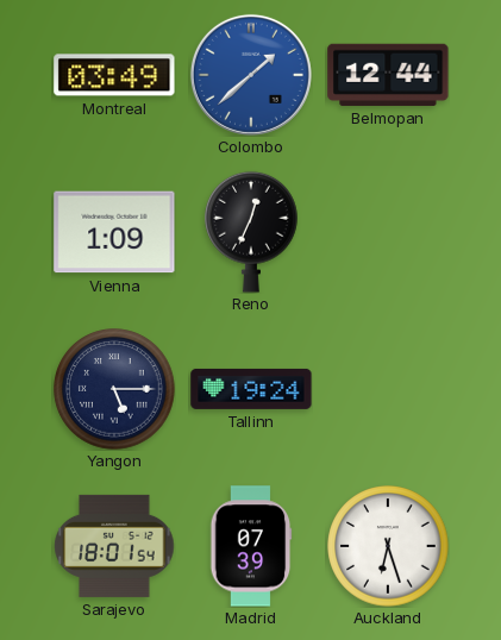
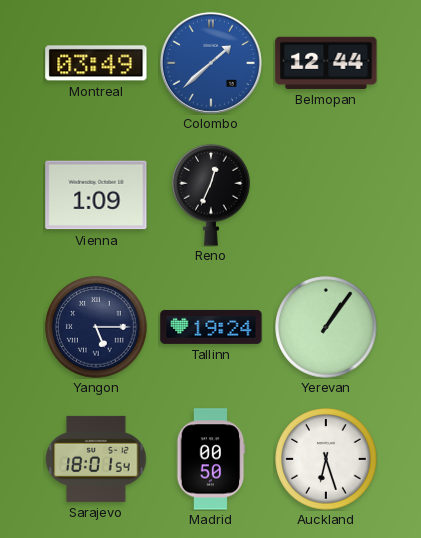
Yerevan: none -> 1:06
Madrid: 07:39 -> 00:50
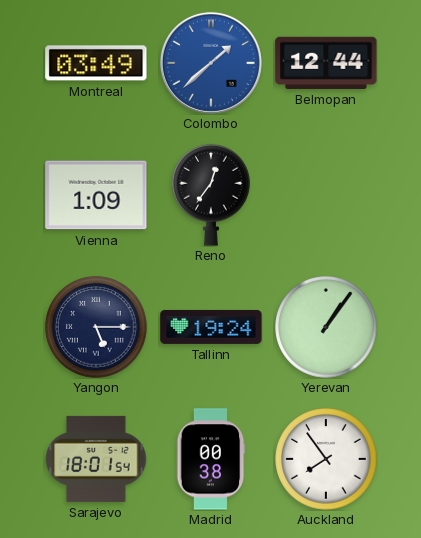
Reno: 12:34 -> 12:36
Madrid: 00:50 -> 00:38
Auckland: 6:27 -> 7:54
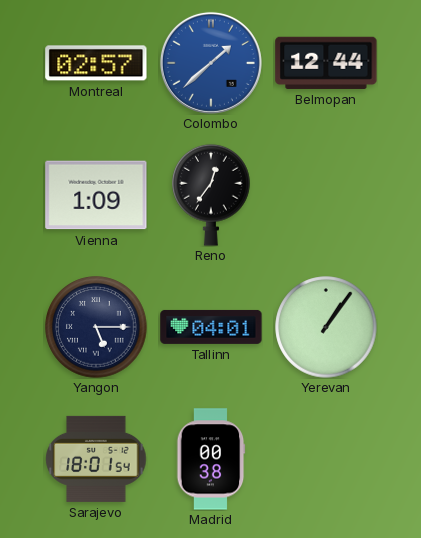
Montreal: 03:49 -> 02:57
Tallinn: 19:24 -> 04:01
Auckland: 7:54 -> none
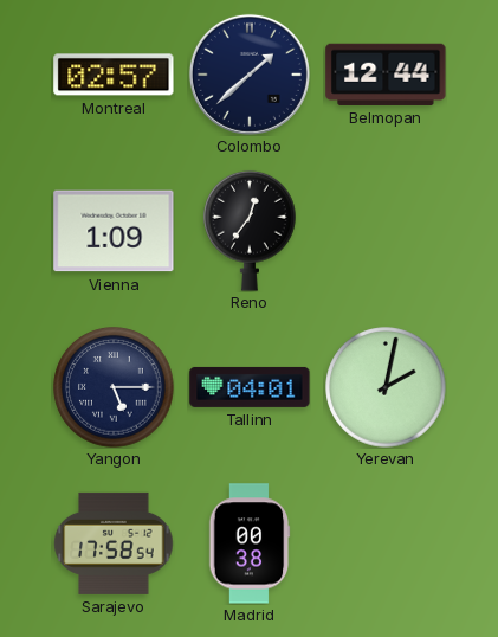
Colombo dial: blue -> navy
Yerevan: 1:06 -> 2:02
Sarajevo: 18:01 -> 17:58
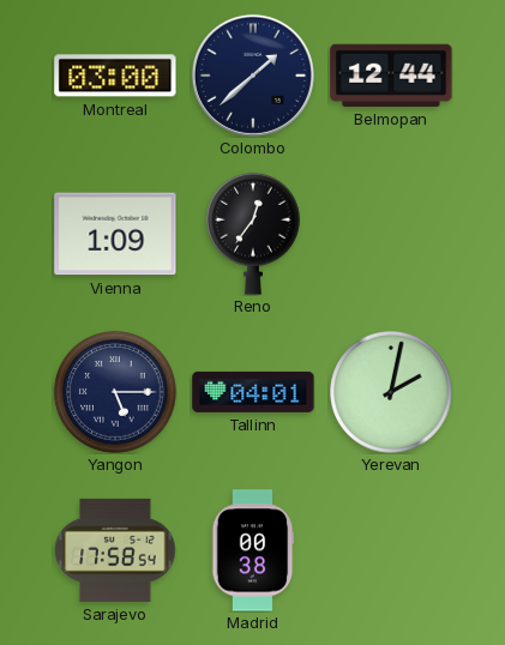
Montreal: 02:57 -> 03:00
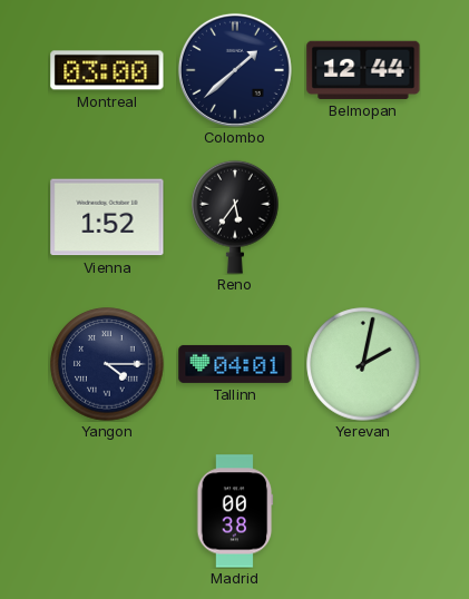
Vienna: 1:09 -> 1:52
Reno: 12:36 -> 5:36
Yangon: 5:15 -> 4:15
Sarajevo: 17:58 -> none
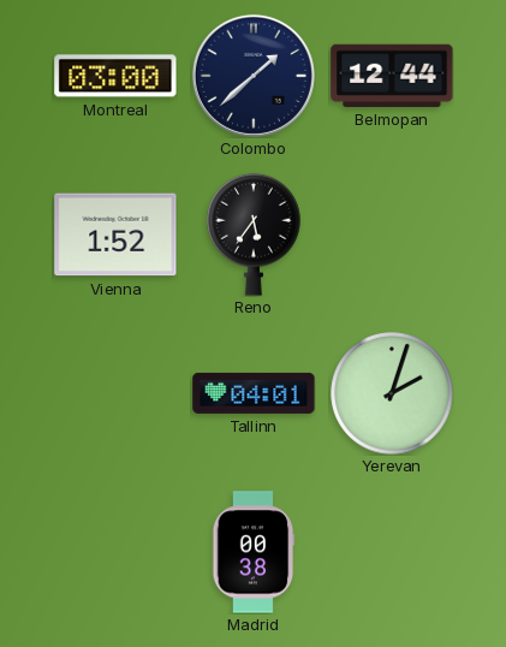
Yangon: 4:15 -> none
Yerevan: 2:02 -> 2:03
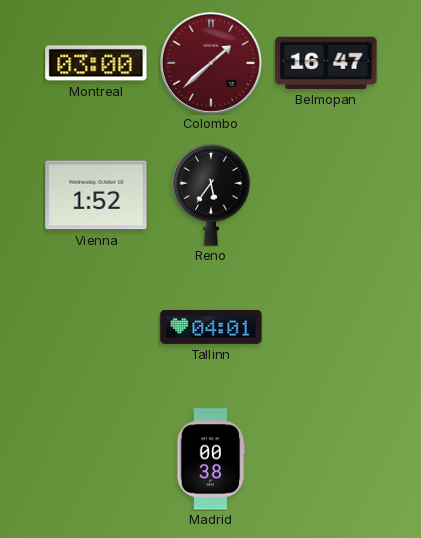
Colombo dial: navy -> burgundy
Belmopan: 12:44 -> 16:47
Yerevan: 2:03 -> none
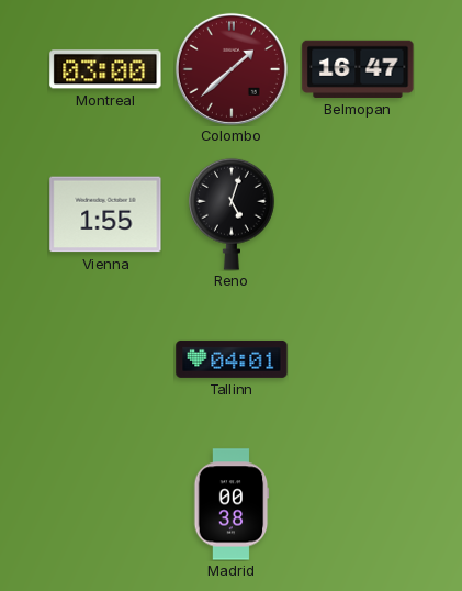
Vienna: 1:52 -> 1:55
Reno: 5:36 -> 5:03
